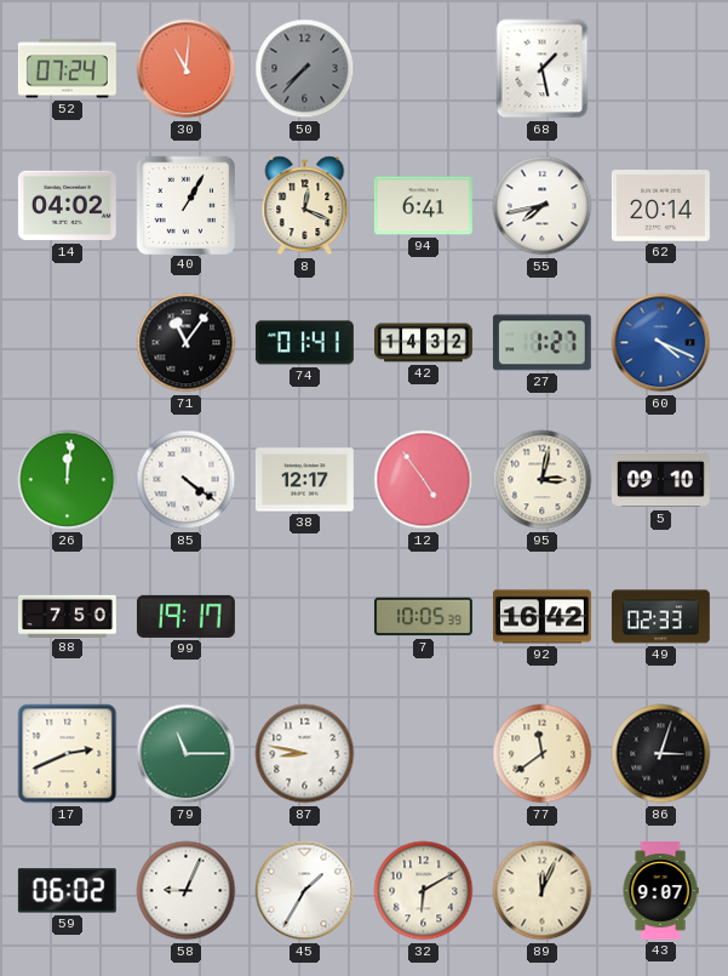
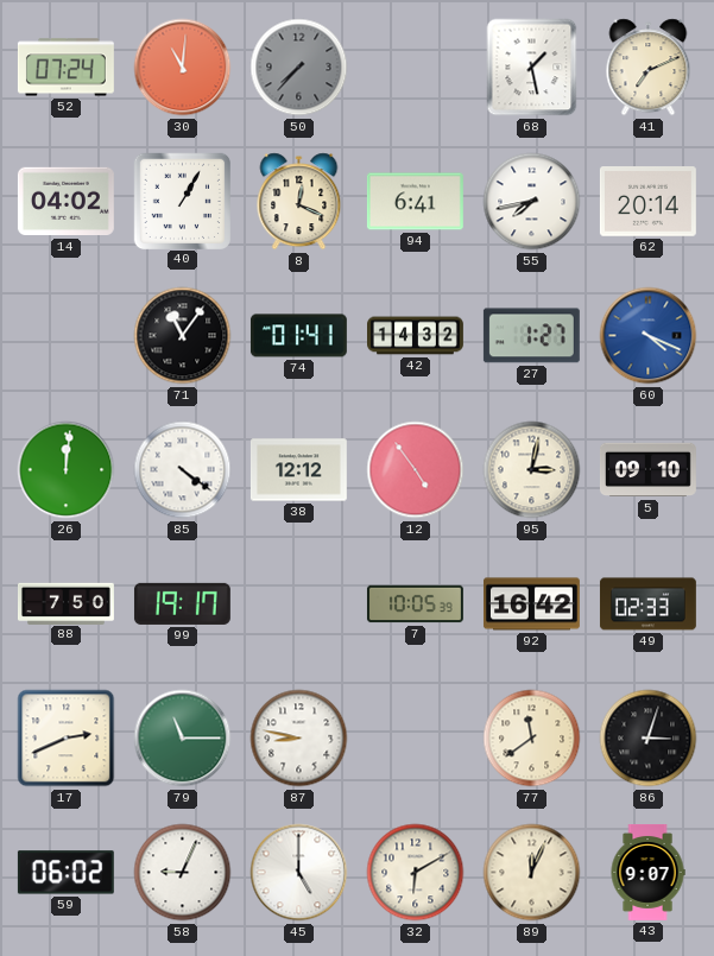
41: none -> 7:11
38: 12:17 -> 12:12
45: 1:35 -> 5:00
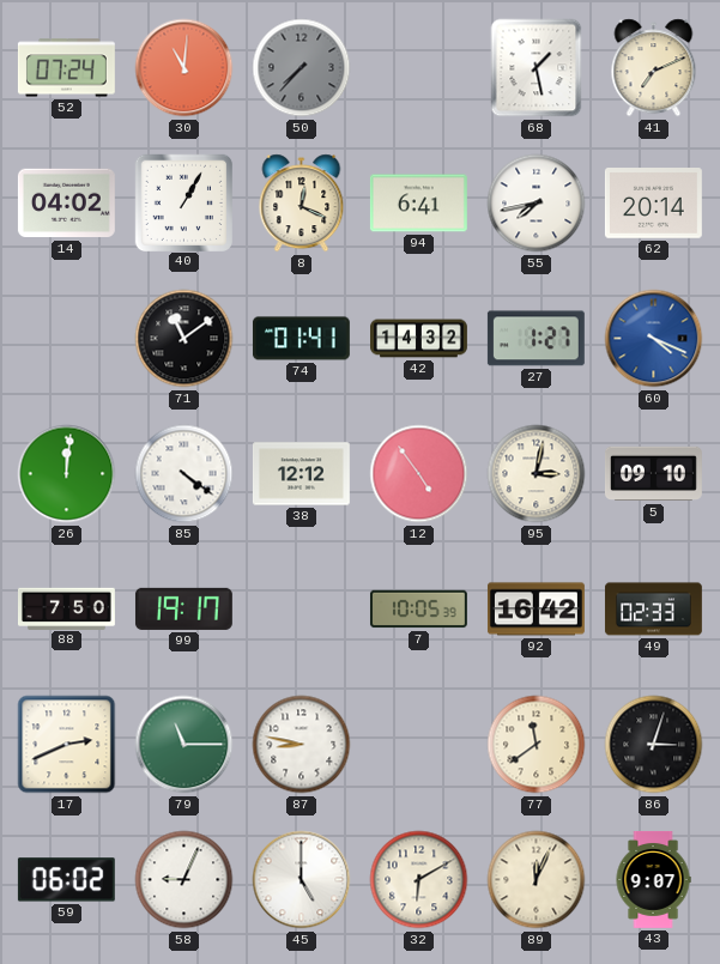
71: 11:06 -> 11:09
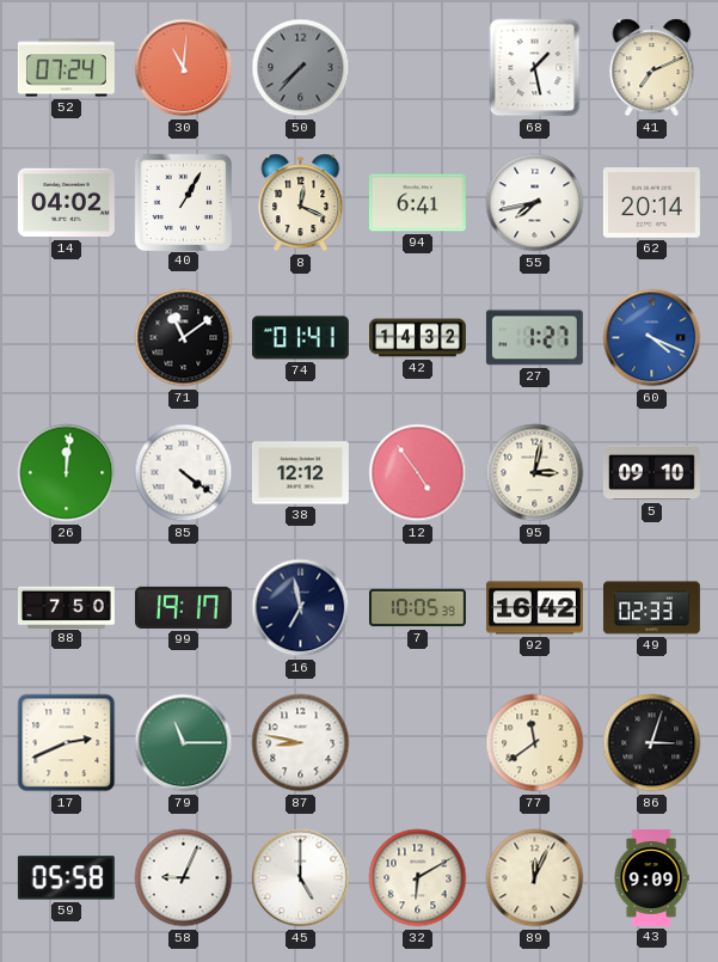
16: none -> 6:58
59: 06:02 -> 05:58
43: 9:07 -> 9:09
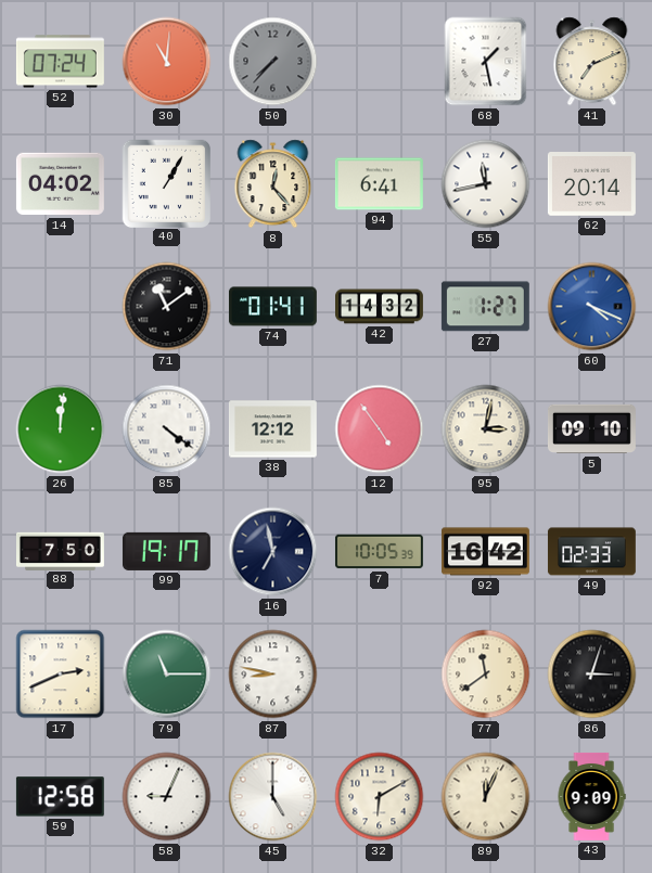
8: 12:19 -> 12:23
55: 7:43 -> 11:43
59: 05:58 -> 12:58
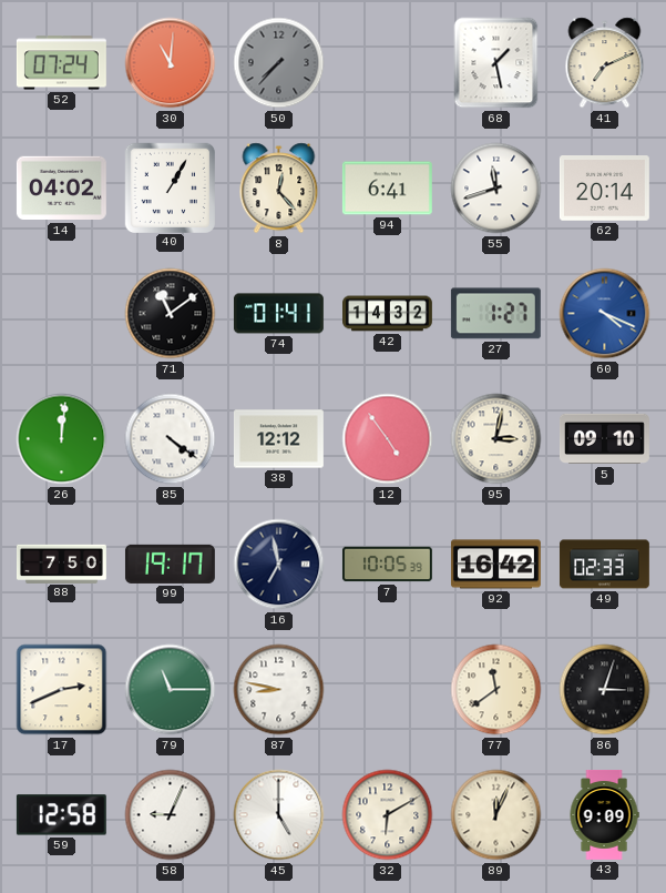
55: 11:43 -> 11:42
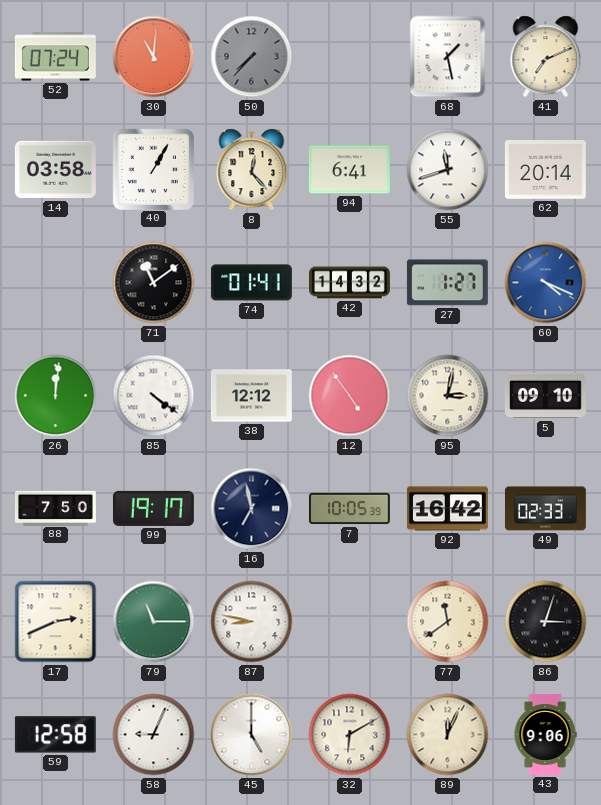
14: 04:02 -> 03:58
43: 9:09 -> 9:06
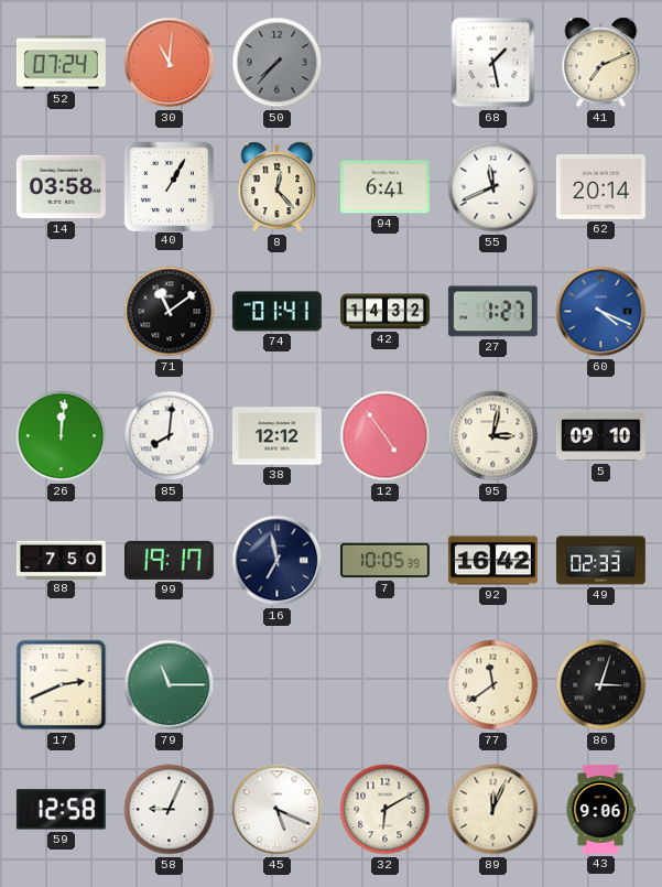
55: 11:42 -> 11:41
85: 4:21 -> 8:01
87: 8:47 -> none
45: 5:00 -> 5:19
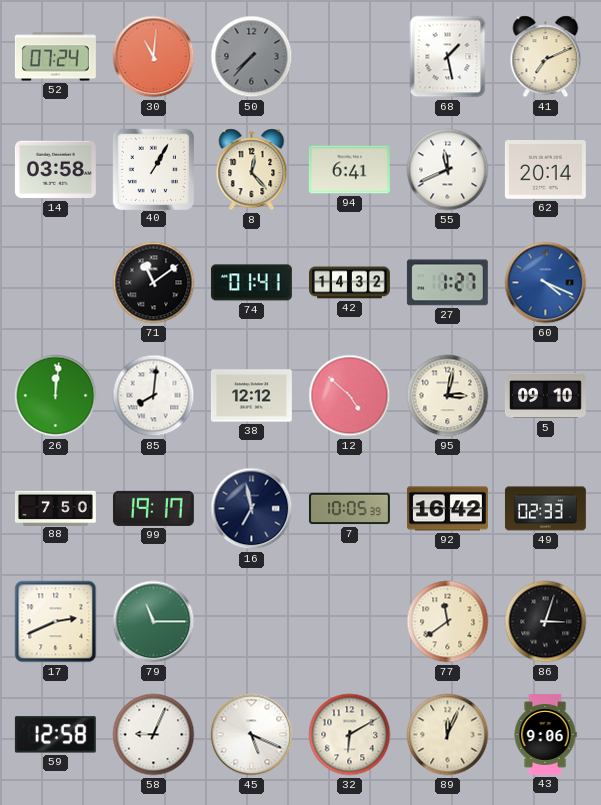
12: 4:54 -> 4:52
